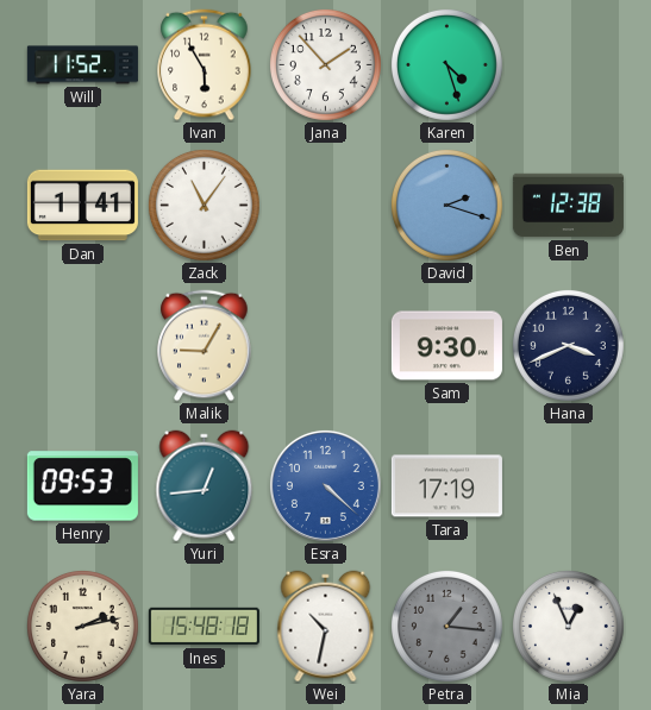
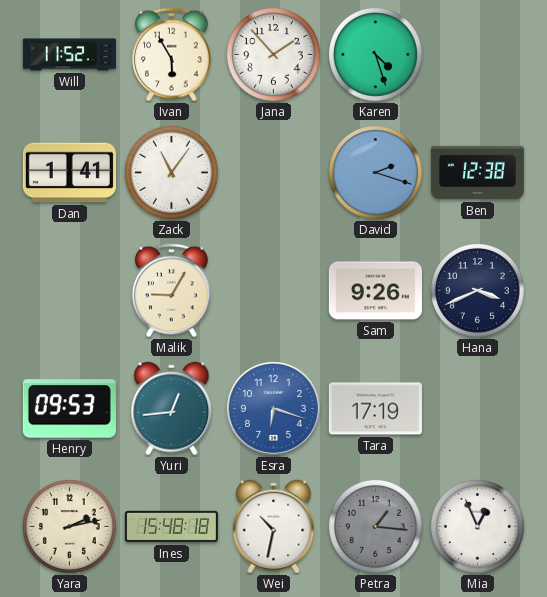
Sam: 9:30 -> 9:26
Esra: 4:22 -> 6:18
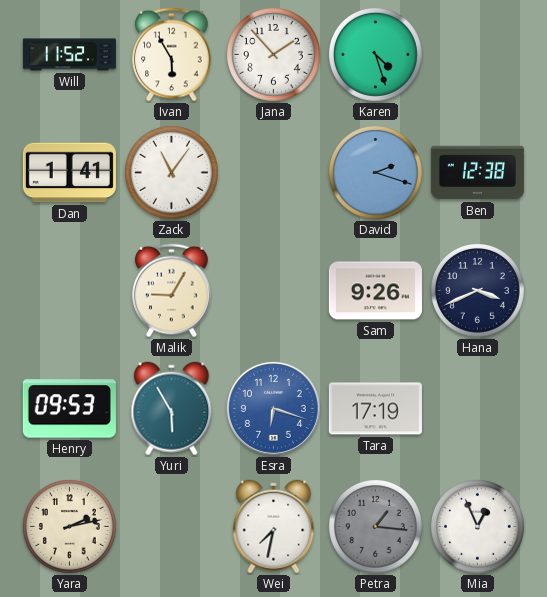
Yuri: 12:44 -> 5:55
Ines: 15:48 -> none
Wei: 10:32 -> 7:32
